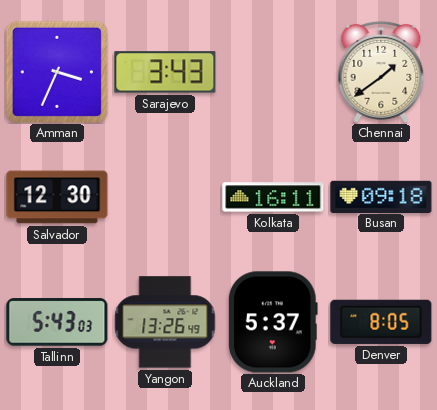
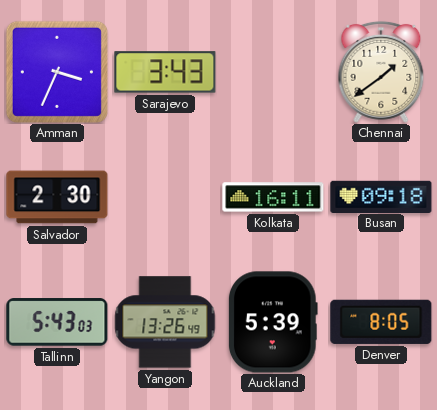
Salvador: 12:30 -> 2:30
Auckland: 5:37 -> 5:39
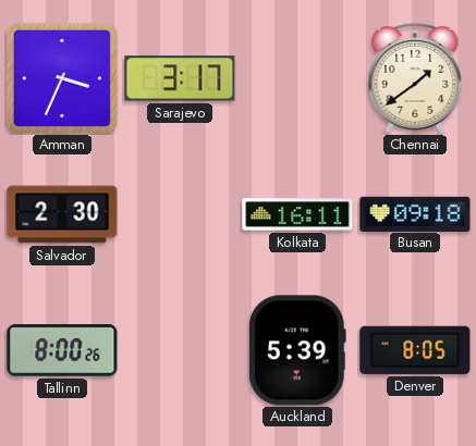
Sarajevo: 3:43 -> 3:17
Tallinn: 5:43 -> 8:00
Yangon: 13:26 -> none
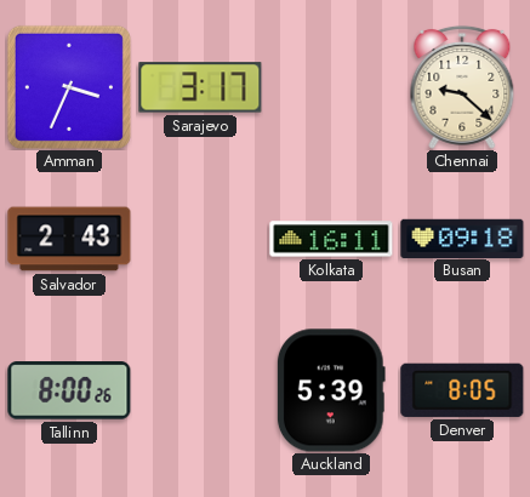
Chennai: 1:39 -> 9:22
Salvador: 2:30 -> 2:43
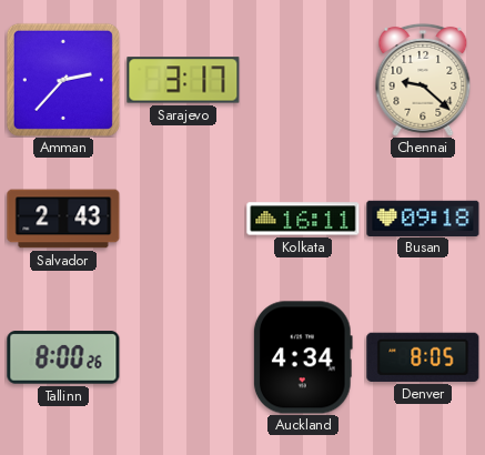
Amman: 3:34 -> 2:37
Auckland: 5:39 -> 4:34
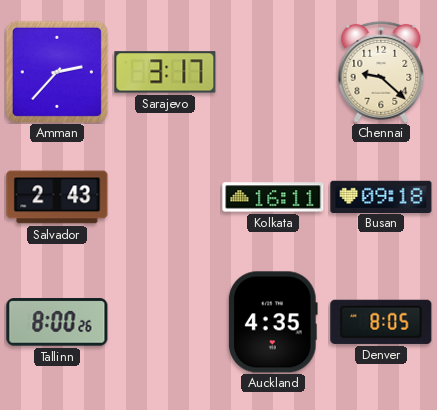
Auckland: 4:34 -> 4:35
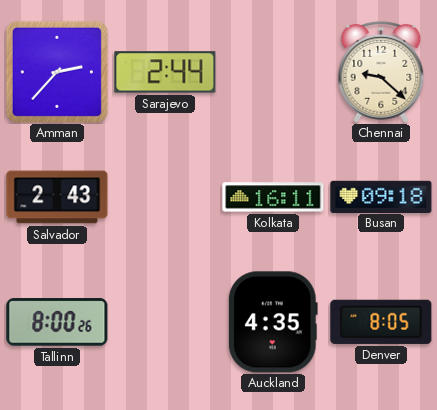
Sarajevo: 3:17 -> 2:44
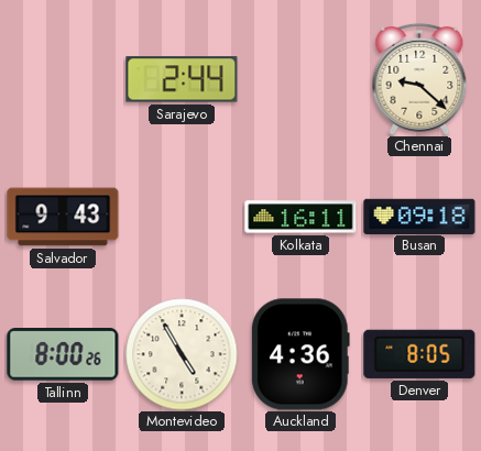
Amman: 2:37 -> none
Salvador: 2:43 -> 9:43
Montevideo: none -> 4:55
Auckland: 4:35 -> 4:36
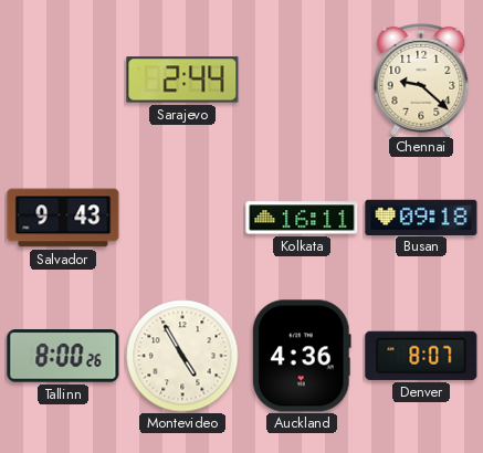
Denver: 8:05 -> 8:07
